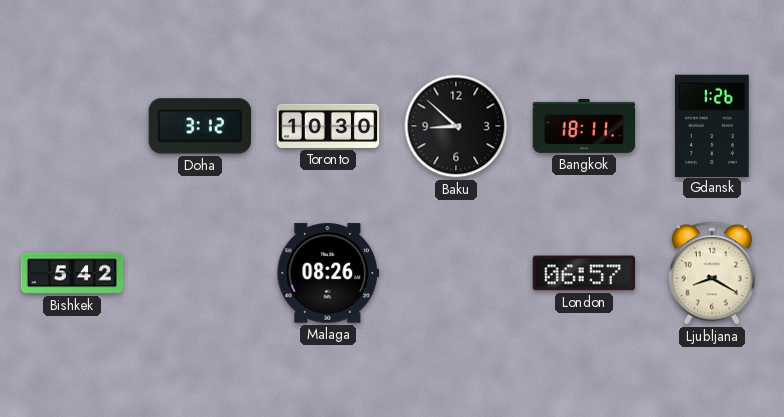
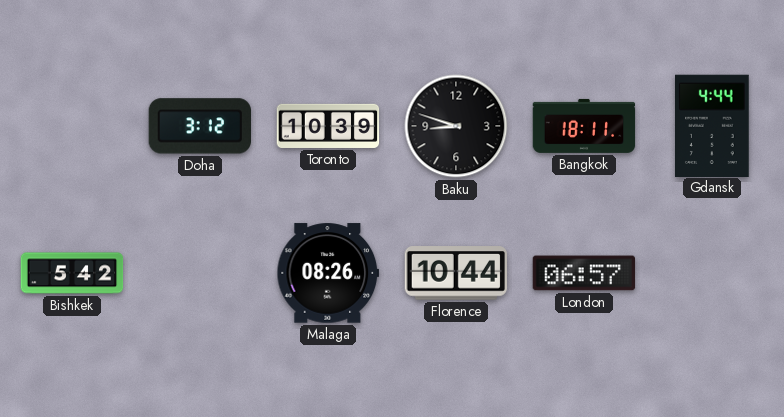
Toronto: 10:30 -> 10:39
Baku: 8:52 -> 8:48
Gdansk: 1:26 -> 4:44
Florence: none -> 10:44
Ljubljana: 8:20 -> none
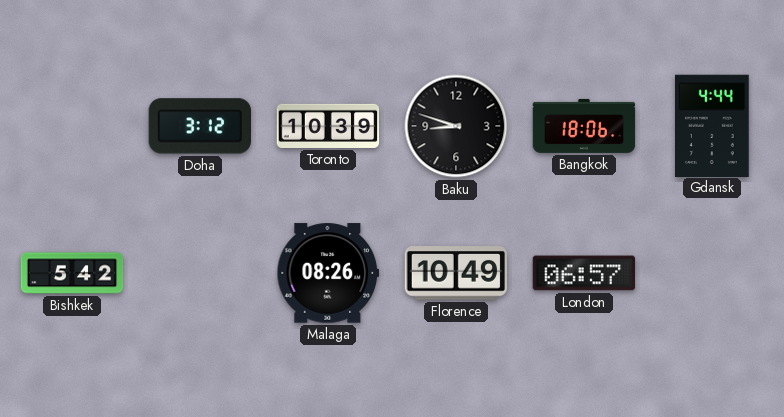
Bangkok: 18:11 -> 18:06
Florence: 10:44 -> 10:49
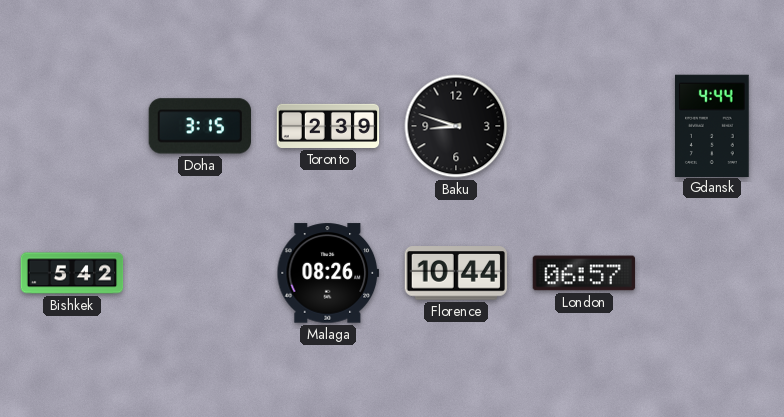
Doha: 3:12 -> 3:15
Toronto: 10:39 -> 2:39
Bangkok: 18:06 -> none
Florence: 10:49 -> 10:44
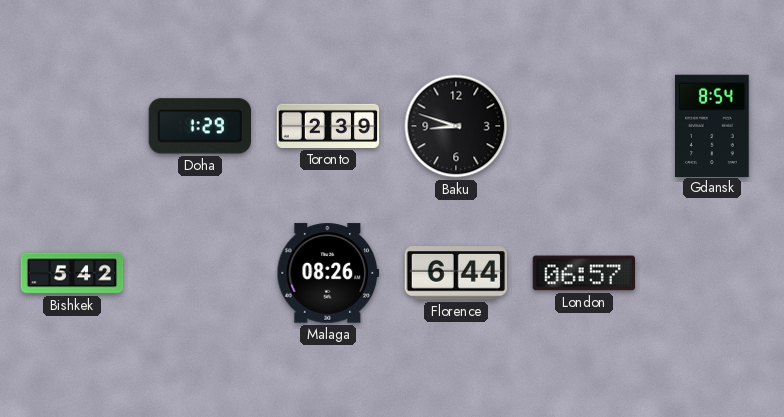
Doha: 3:15 -> 1:29
Gdansk: 4:44 -> 8:54
Florence: 10:44 -> 6:44
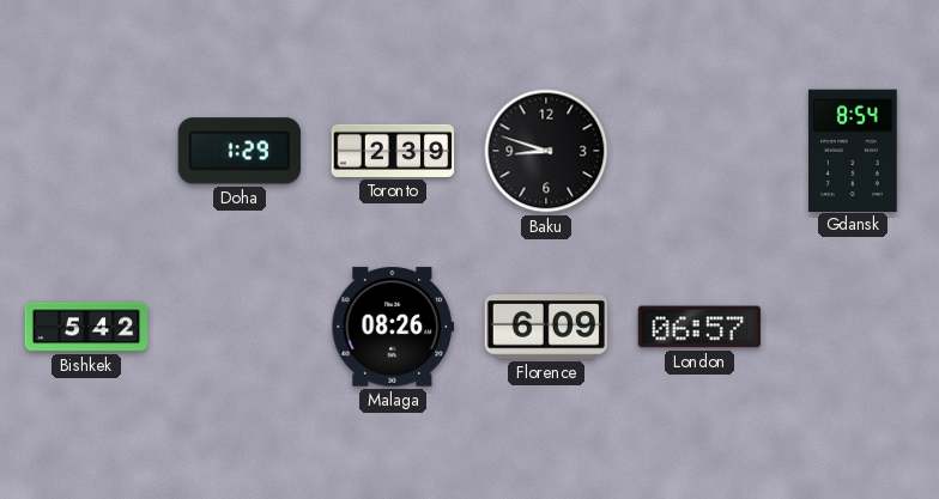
Florence: 6:44 -> 6:09
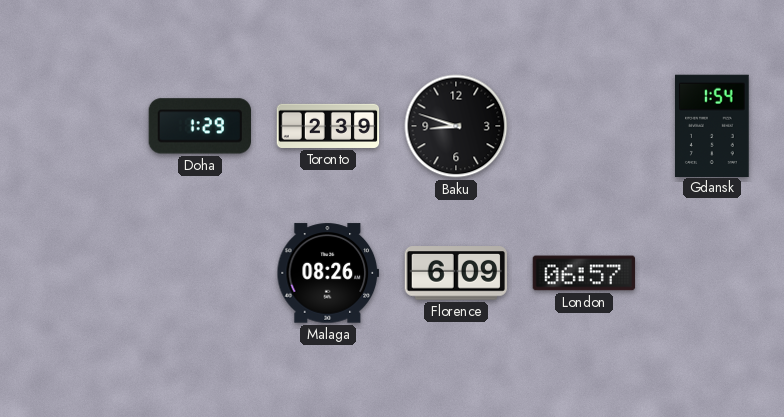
Gdansk: 8:54 -> 1:54
Bishkek: 5:42 -> none
